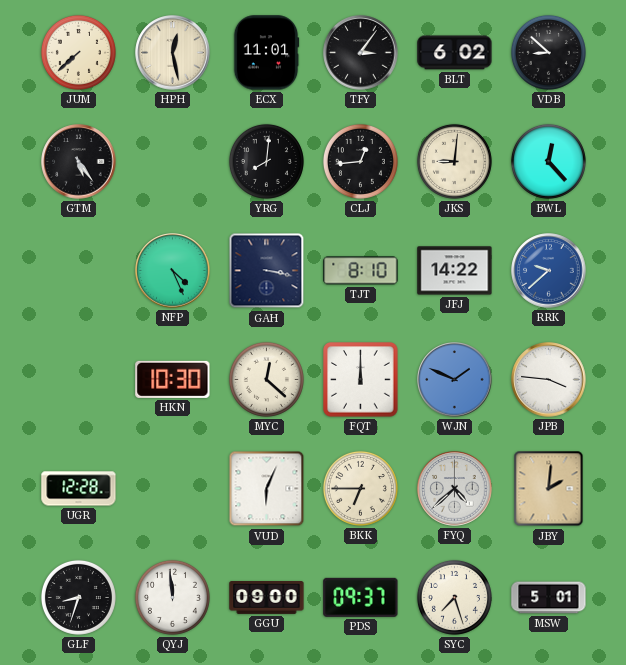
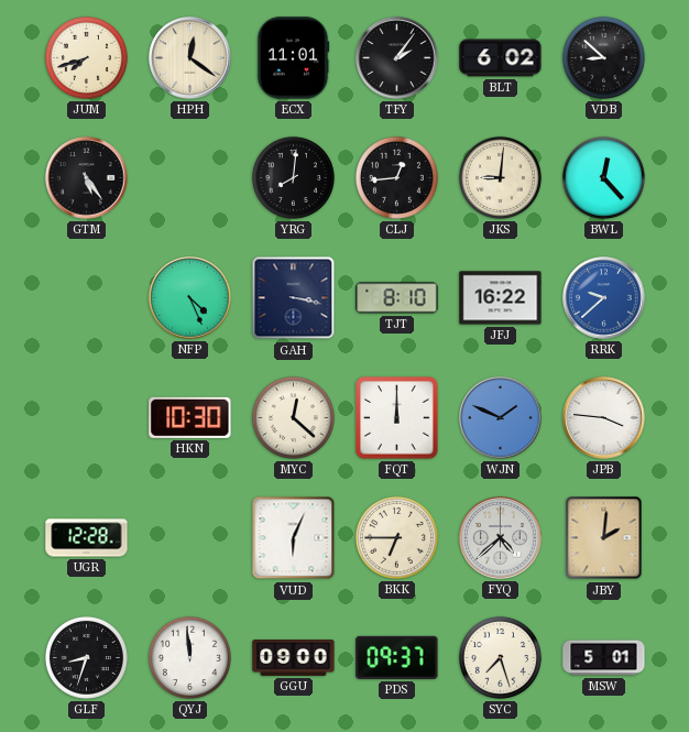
JUM: 7:38 -> 7:42
HPH: 12:28 -> 12:21
TFY: 3:06 -> 2:06
JFJ: 14:22 -> 16:22
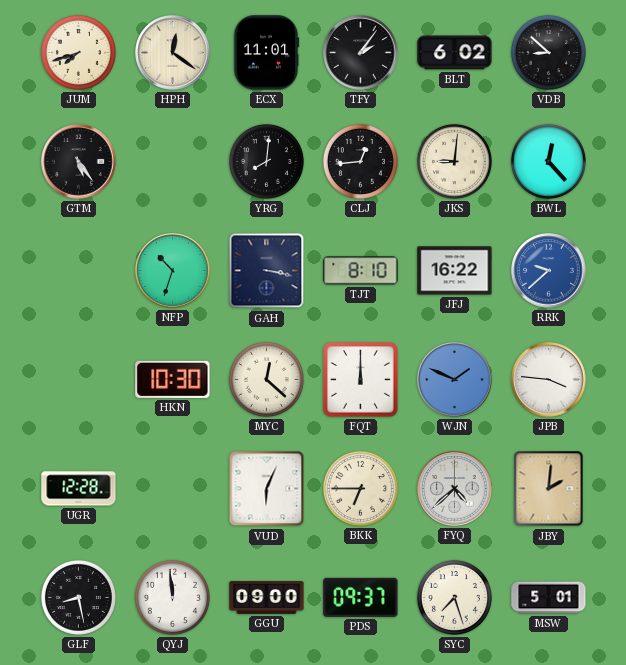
NFP: 4:26 -> 10:33
GLF: 8:33 -> 8:28
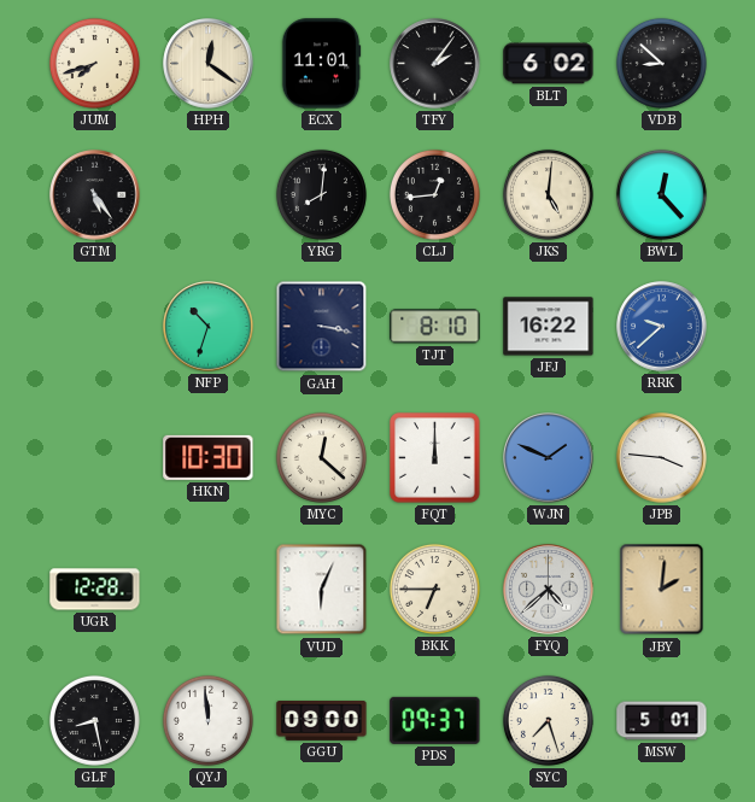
JKS: 9:01 -> 5:01
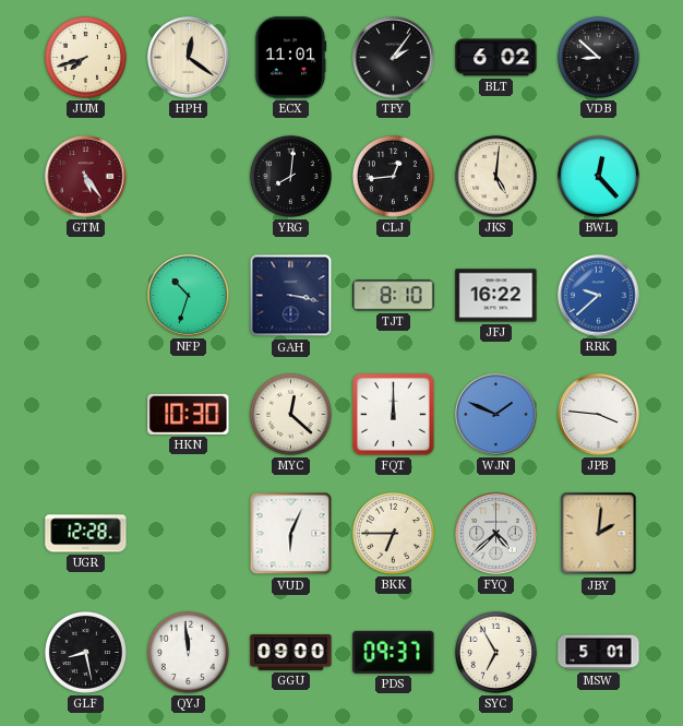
GTM dial: black -> burgundy
SYC: 7:27 -> 6:55
